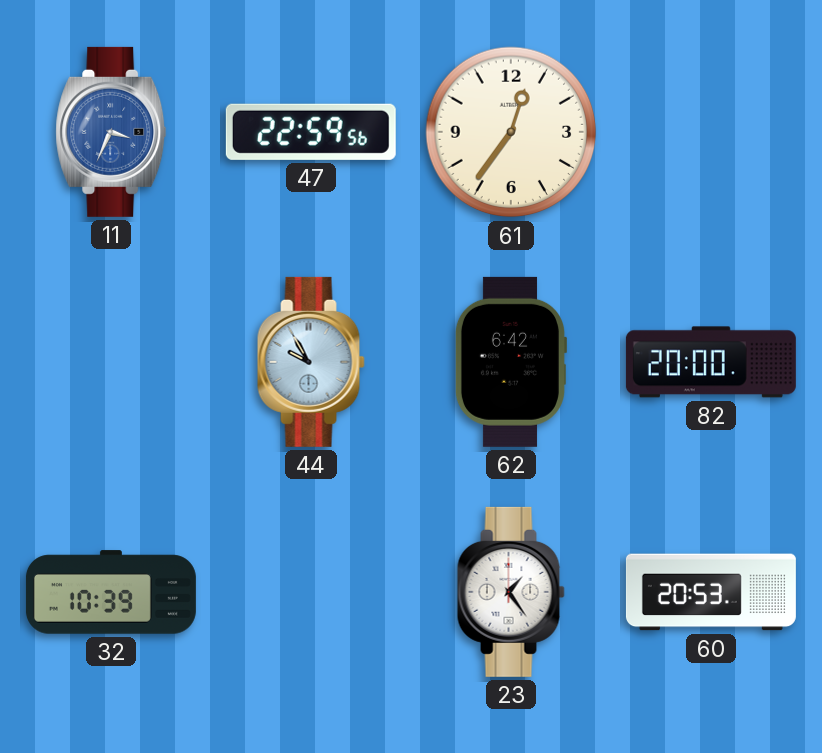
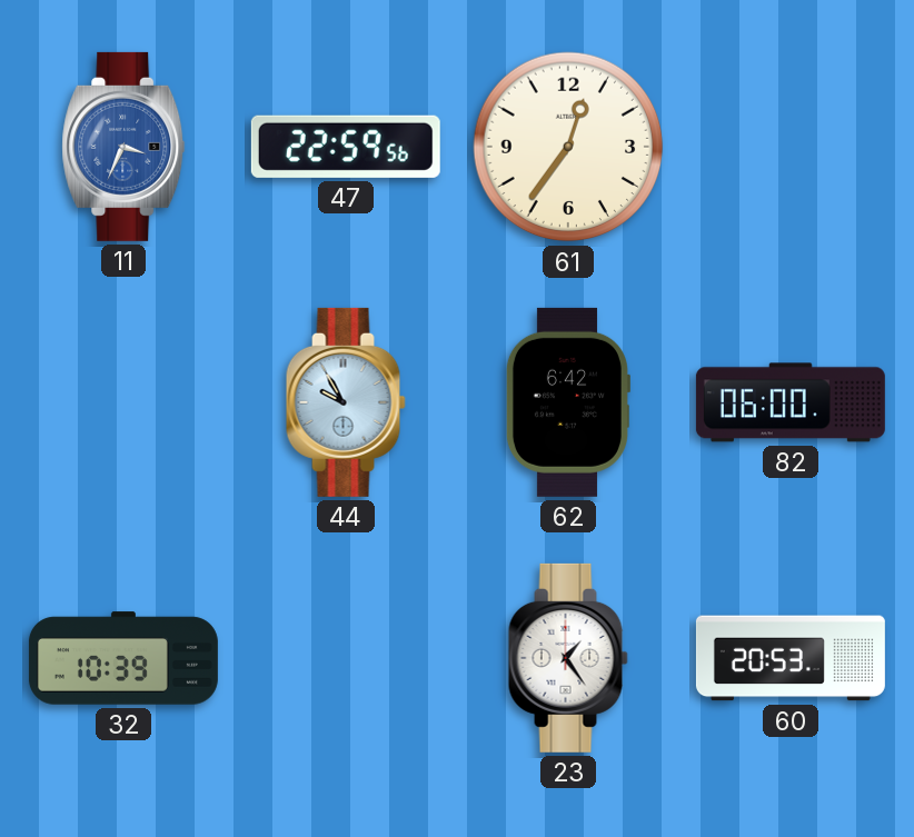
82: 20:00 -> 06:00
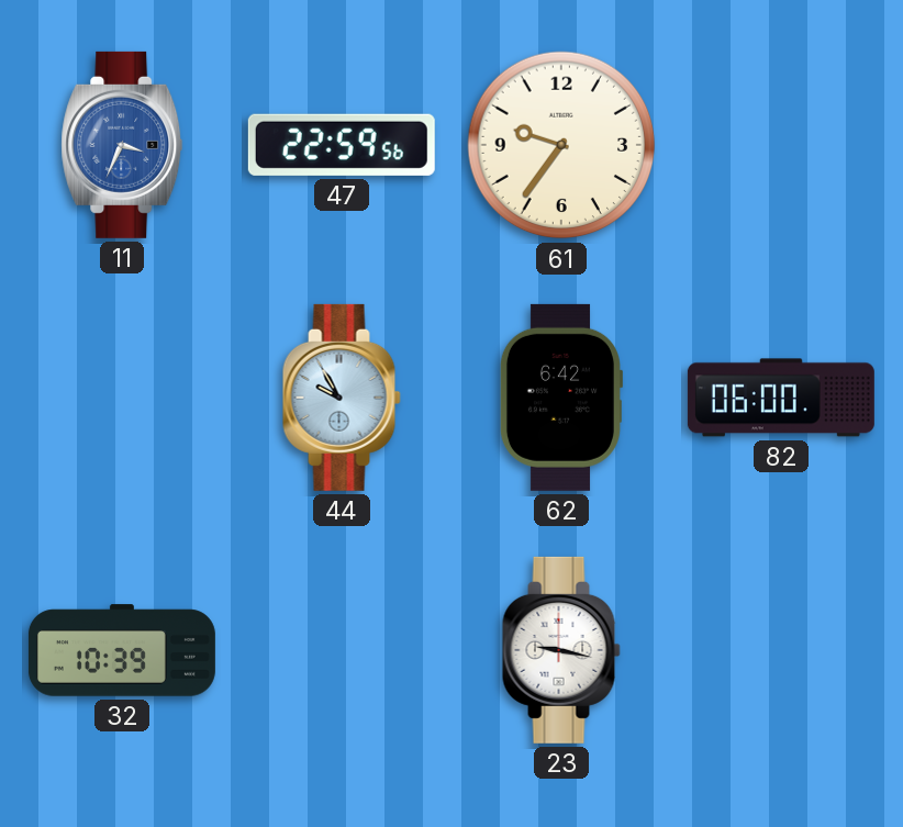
61: 12:36 -> 9:36
23: 1:24 -> 9:17
60: 20:53 -> none
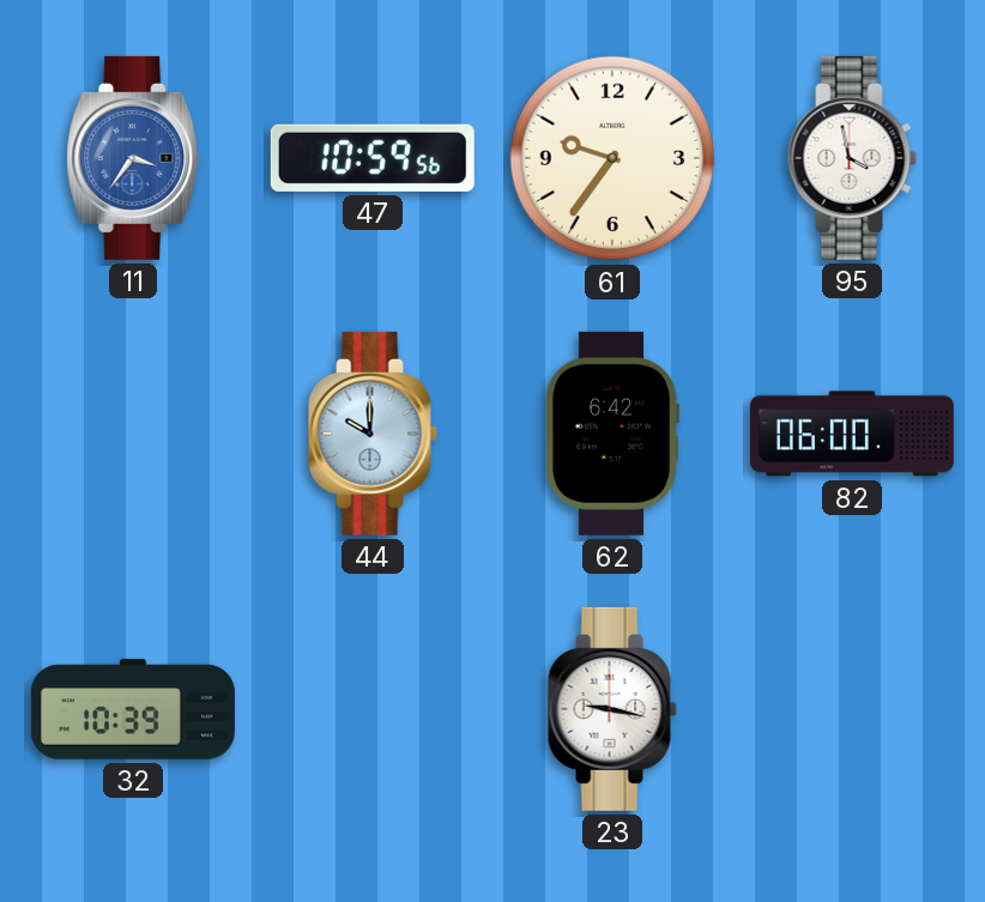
11: 3:34 -> 3:36
47: 22:59 -> 10:59
95: none -> 3:58
44: 9:55 -> 10:00
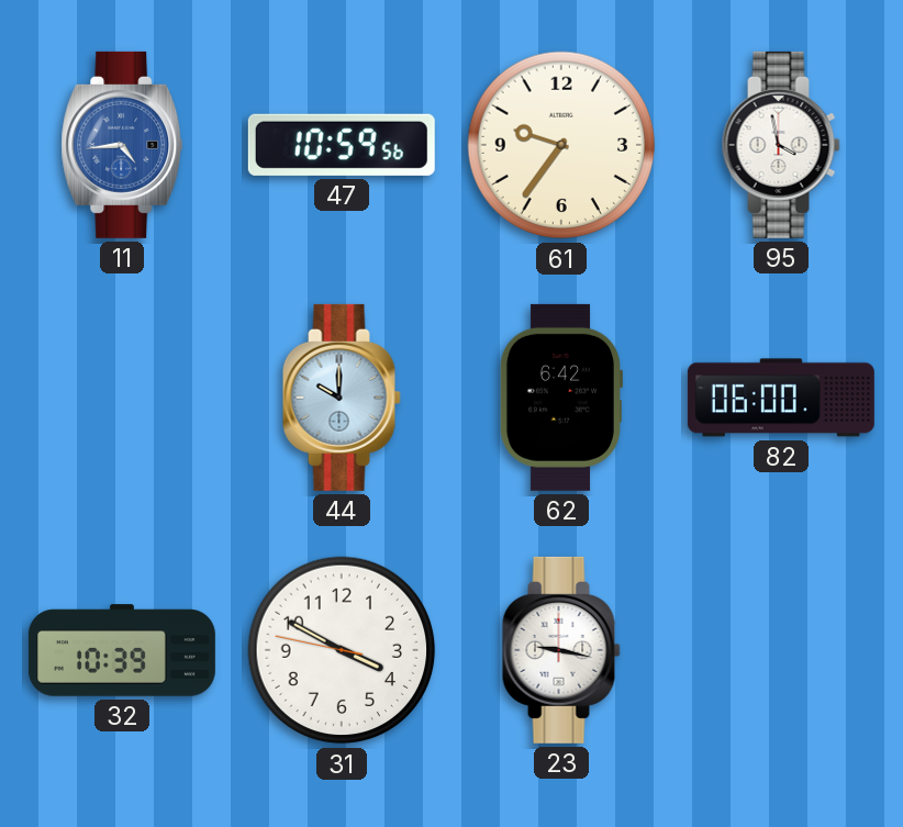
11: 3:36 -> 4:44
31: none -> 3:49
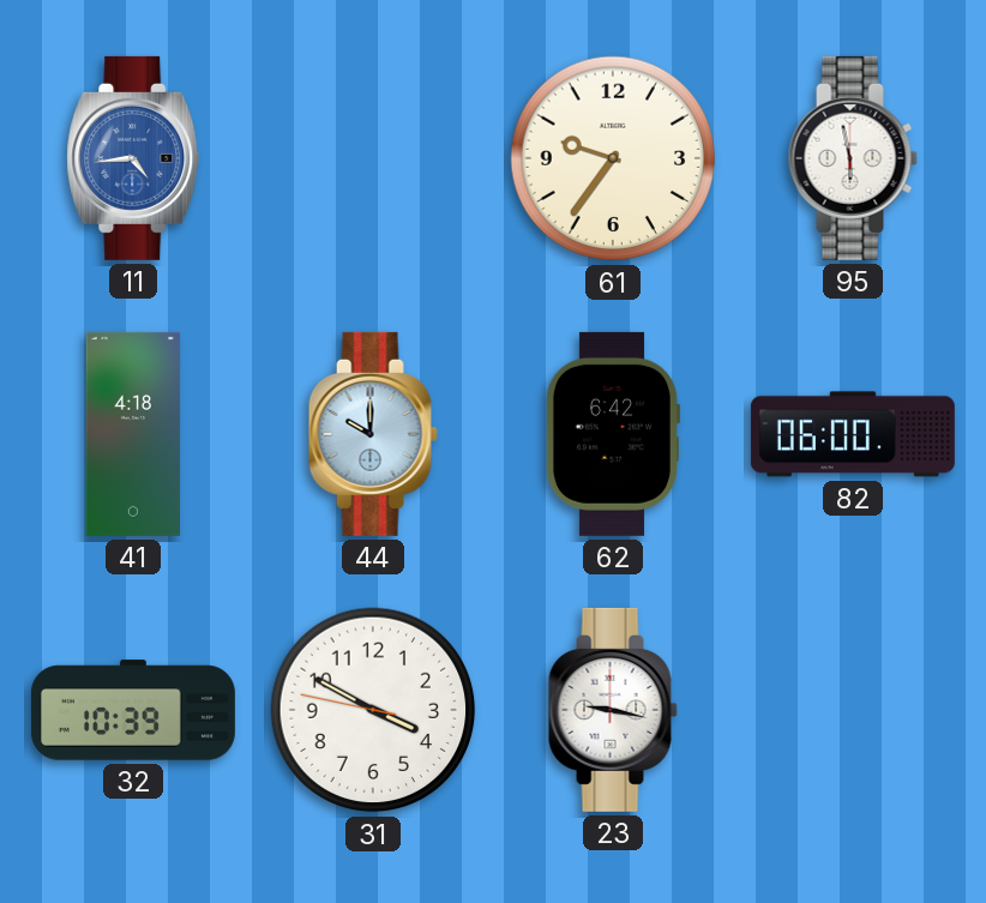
47: 10:59 -> none
95: 3:58 -> 5:58
41: none -> 4:18
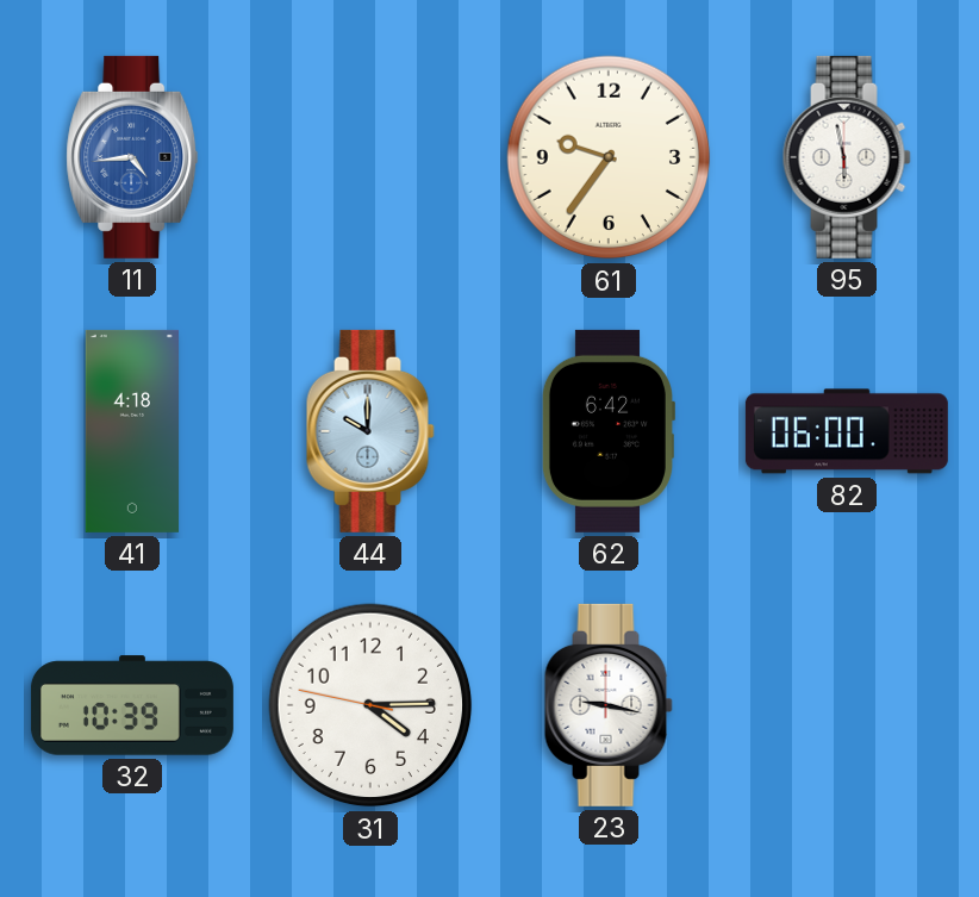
31: 3:49 -> 4:14
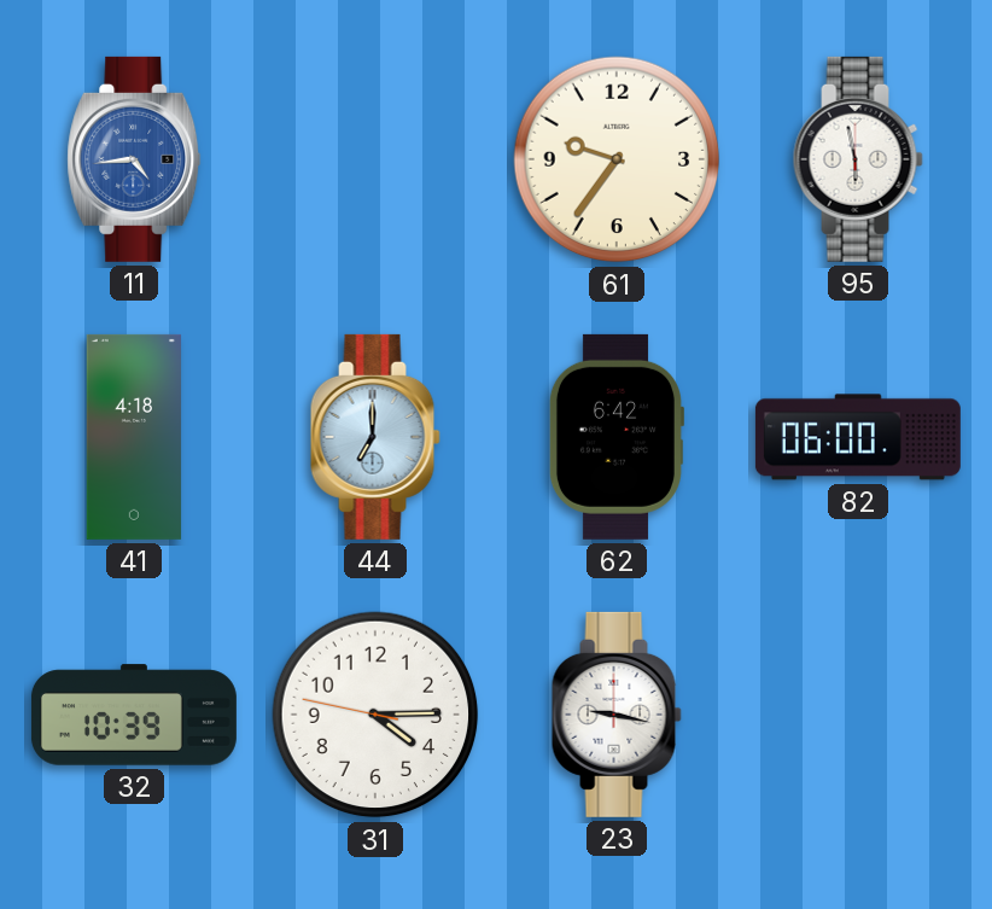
44: 10:00 -> 7:00
